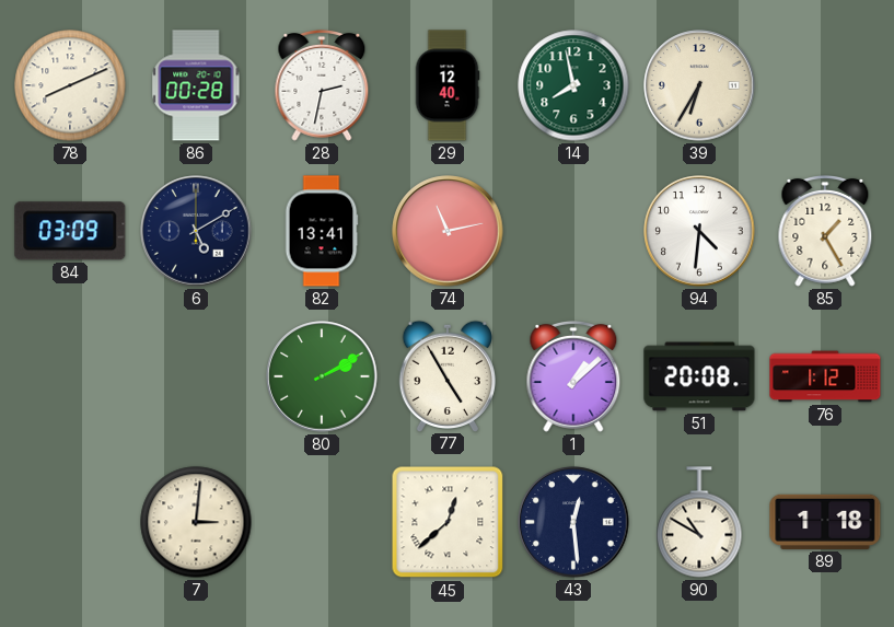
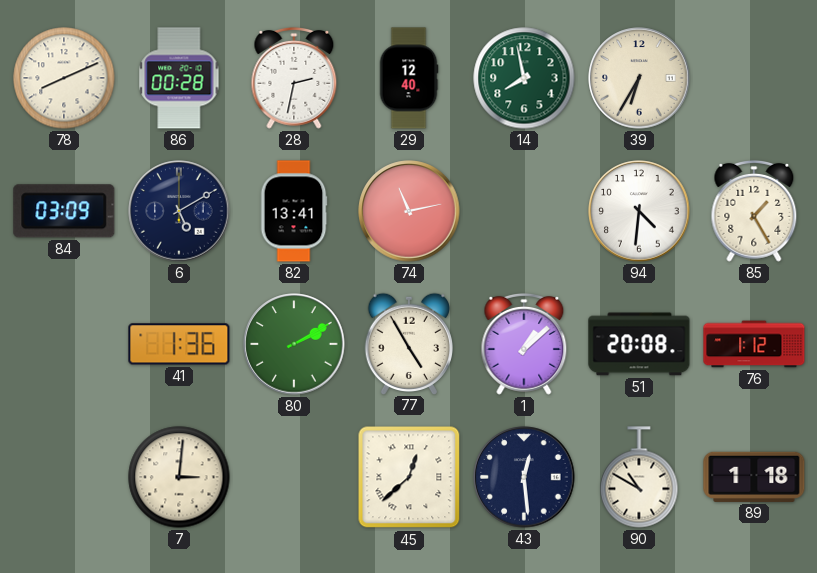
41: none -> 1:36
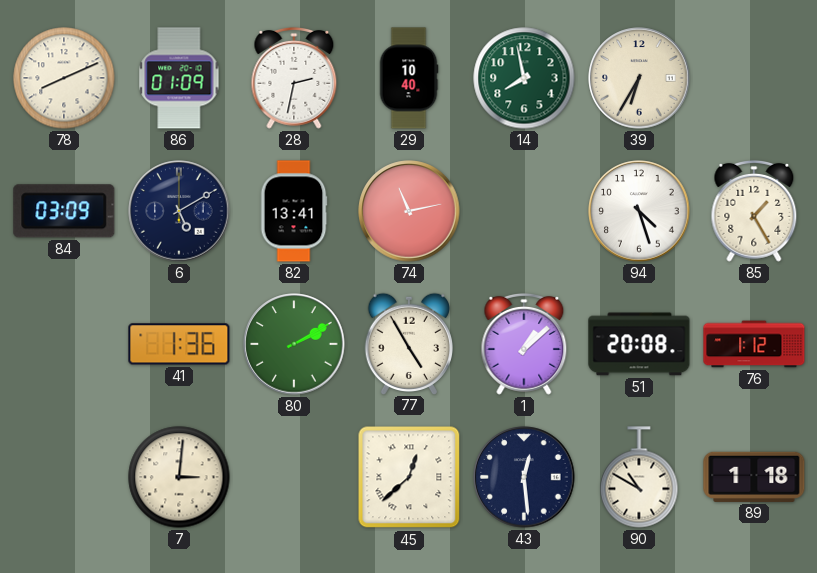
86: 00:28 -> 01:09
29: 12:40 -> 10:40
94: 4:31 -> 4:27
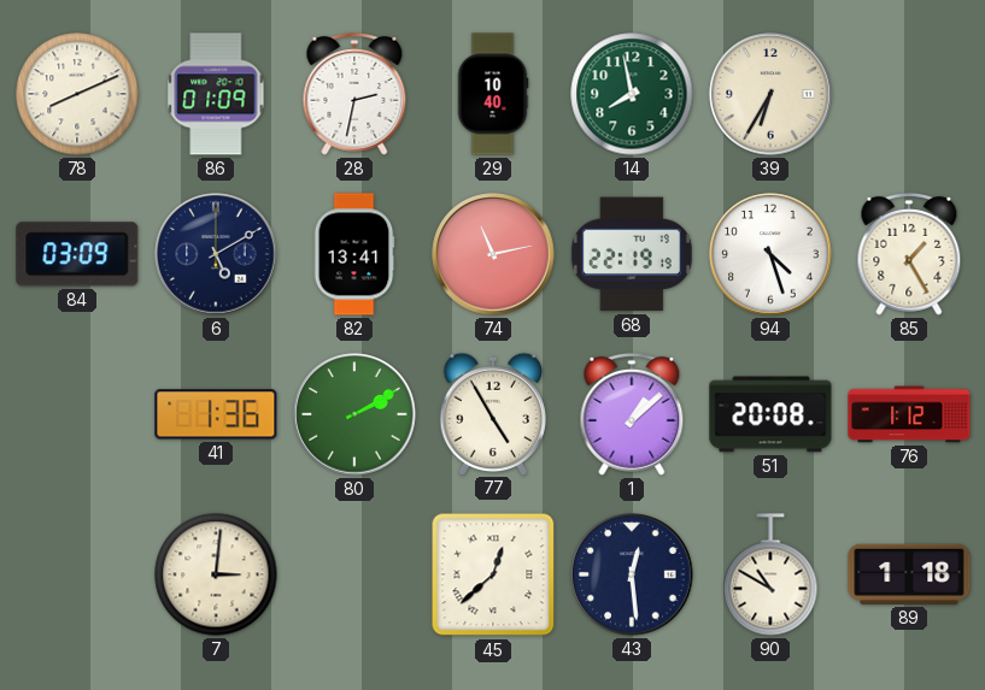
68: none -> 22:19
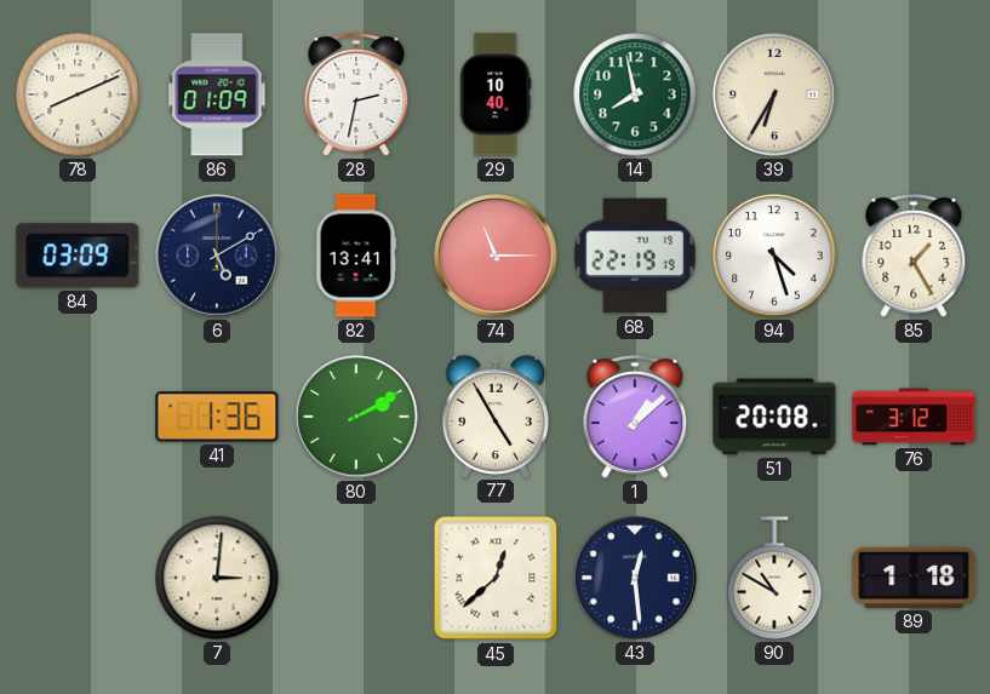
74: 11:13 -> 11:15
76: 1:12 -> 3:12
